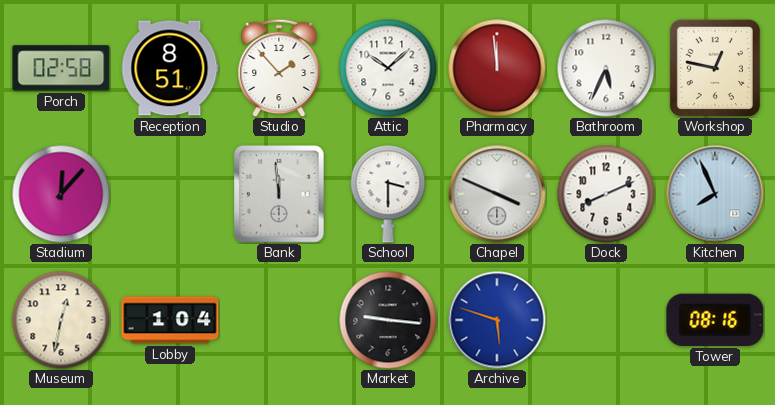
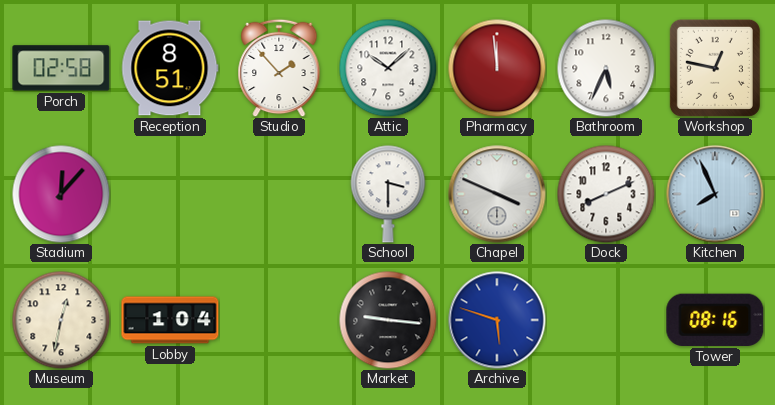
Bank: 11:59 -> none
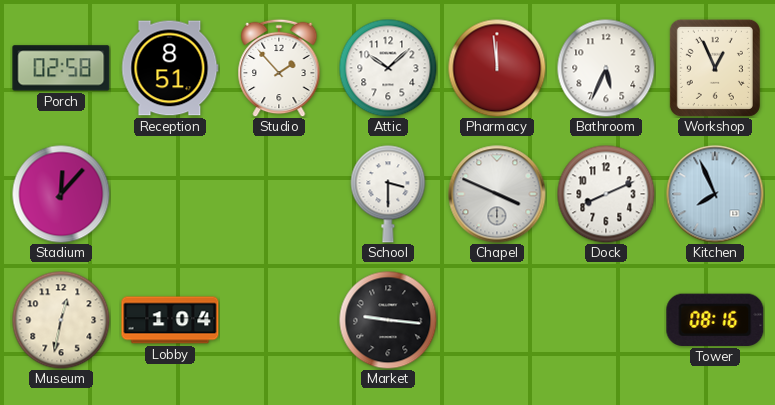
Workshop: 12:47 -> 12:56
Archive: 5:48 -> none
